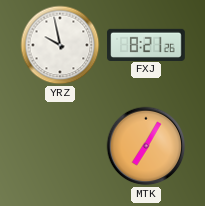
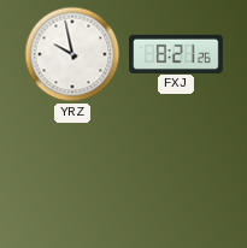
MTK: 7:05 -> none
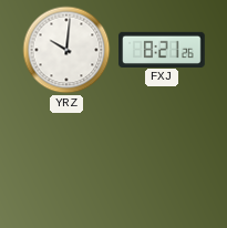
YRZ: 9:58 -> 10:01
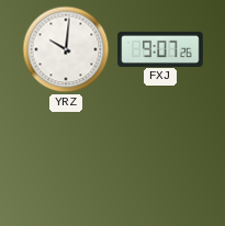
FXJ: 8:21 -> 9:07
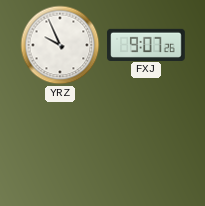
YRZ: 10:01 -> 9:56
